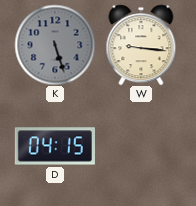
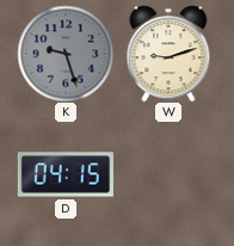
K: 5:27 -> 9:27
W: 9:16 -> 9:12
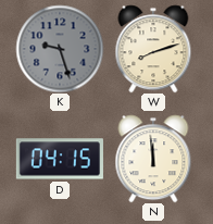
W: 9:12 -> 8:12
N: none -> 11:59
